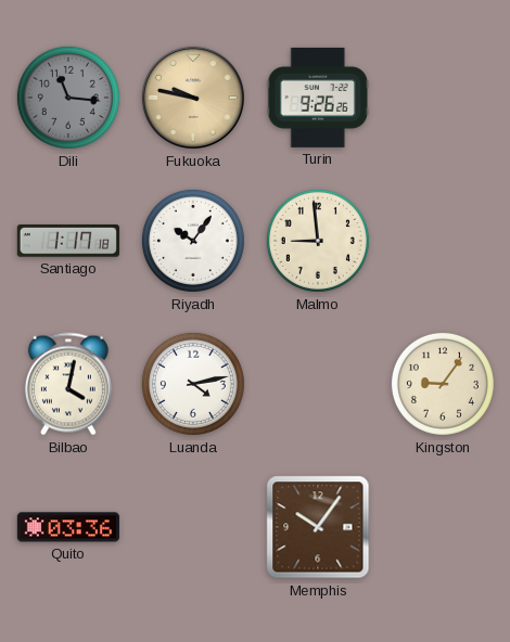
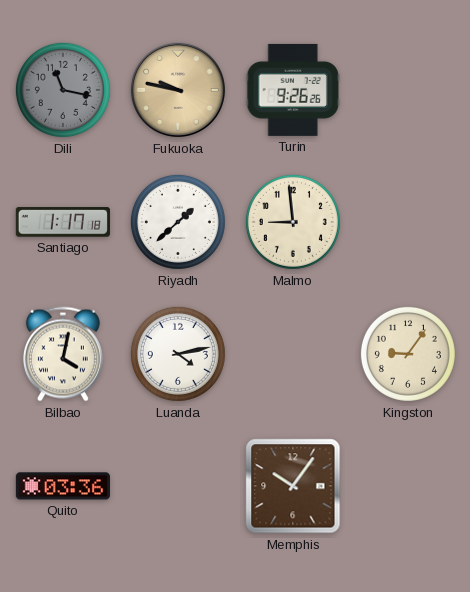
Dili: 11:16 -> 11:17
Riyadh: 10:06 -> 1:38
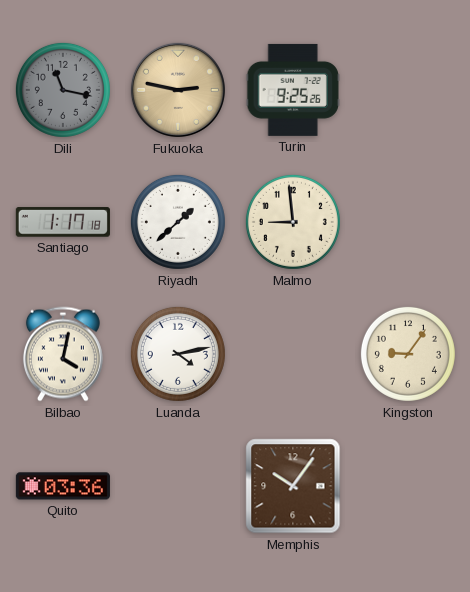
Fukuoka: 9:47 -> 2:47
Turin: 9:26 -> 9:25
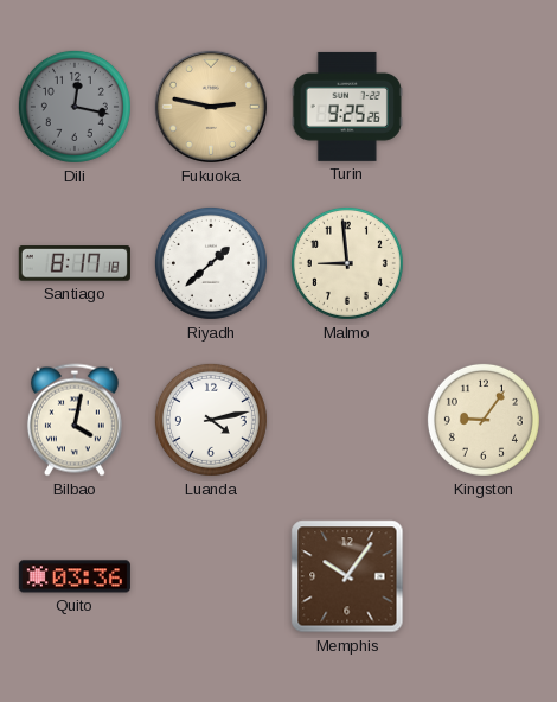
Dili: 11:17 -> 12:17
Santiago: 1:17 -> 8:17
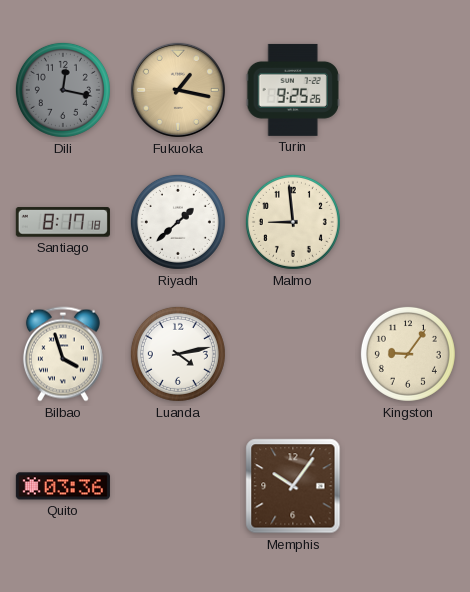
Fukuoka: 2:47 -> 1:17
Bilbao: 4:02 -> 3:57
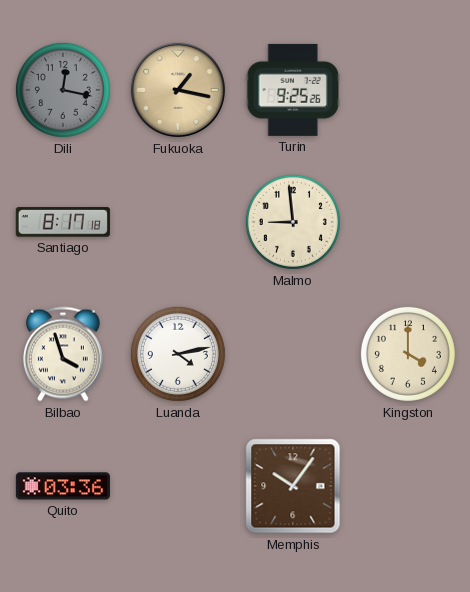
Riyadh: 1:38 -> none
Kingston: 9:06 -> 4:00
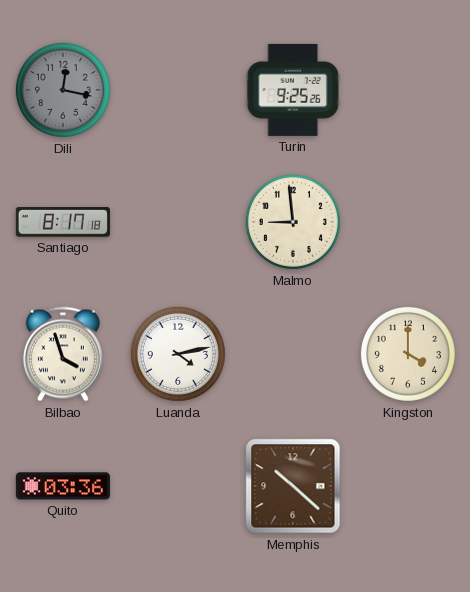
Fukuoka: 1:17 -> none
Memphis: 10:06 -> 10:22
